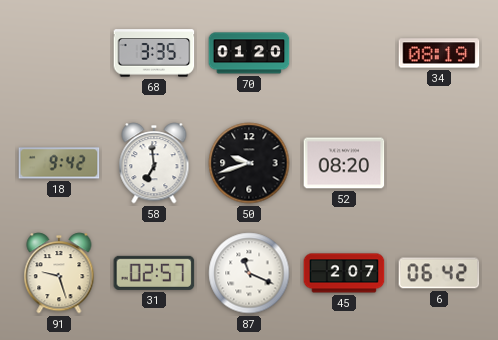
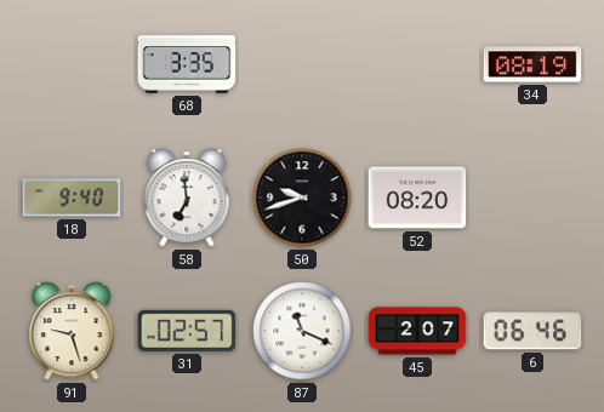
70: 01:20 -> none
18: 9:42 -> 9:40
6: 06:42 -> 06:46
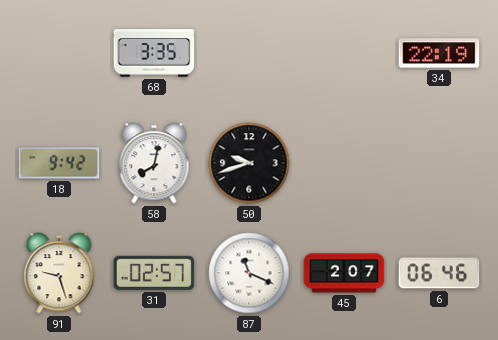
34: 08:19 -> 22:19
18: 9:40 -> 9:42
58: 6:59 -> 8:02
52: 08:20 -> none
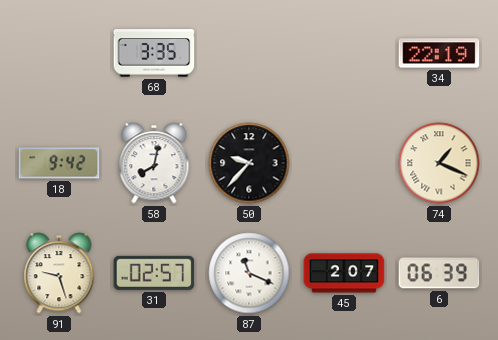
50: 9:42 -> 9:37
74: none -> 1:19
6: 06:46 -> 06:39
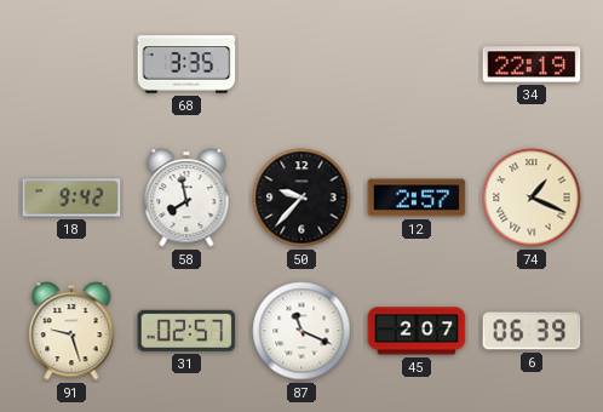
58: 8:02 -> 7:58
12: none -> 2:57
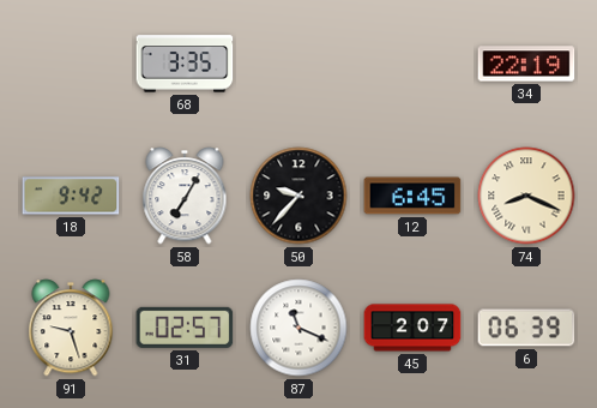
58: 7:58 -> 7:05
12: 2:57 -> 6:45
74: 1:19 -> 8:19
